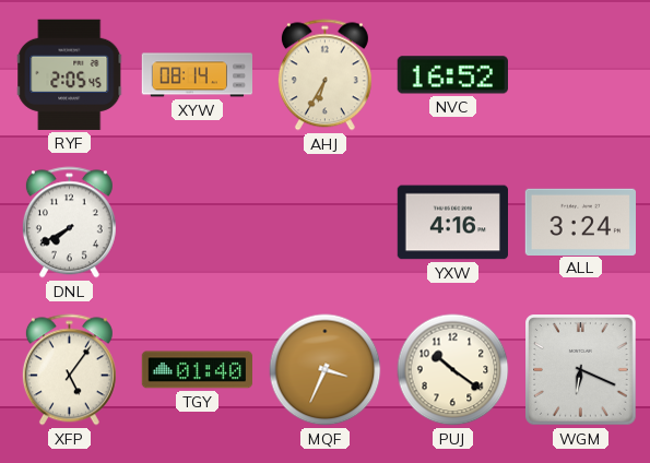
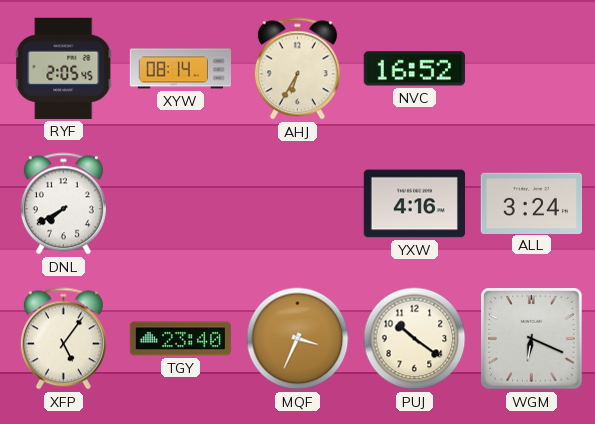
TGY: 01:40 -> 23:40
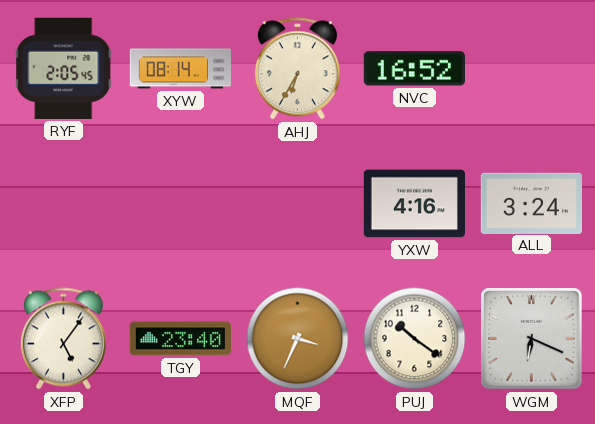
DNL: 7:40 -> none
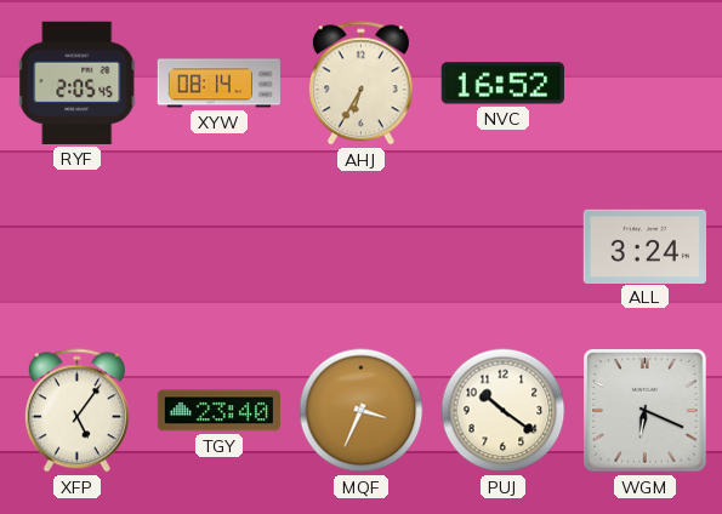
YXW: 4:16 -> none
